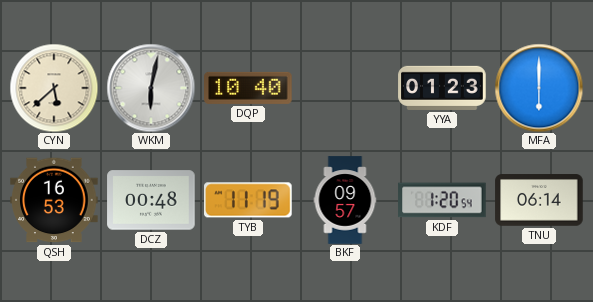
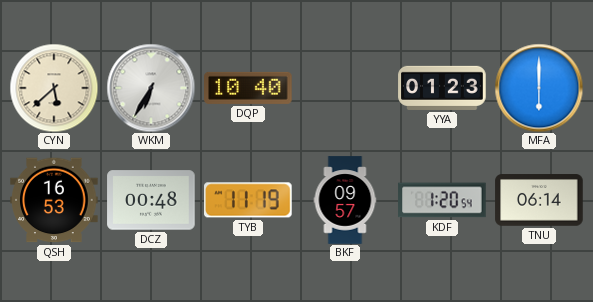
WKM: 6:02 -> 6:35
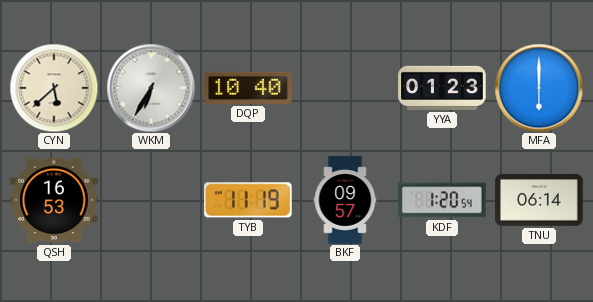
DCZ: 00:48 -> none
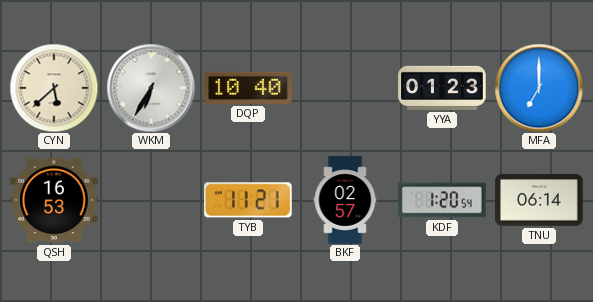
MFA: 6:00 -> 7:00
TYB: 11:19 -> 11:21
BKF: 09:57 -> 02:57
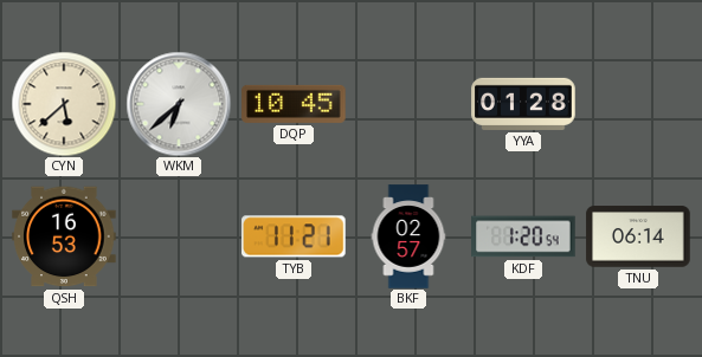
WKM: 6:35 -> 6:38
DQP: 10:40 -> 10:45
YYA: 01:23 -> 01:28
MFA: 7:00 -> none
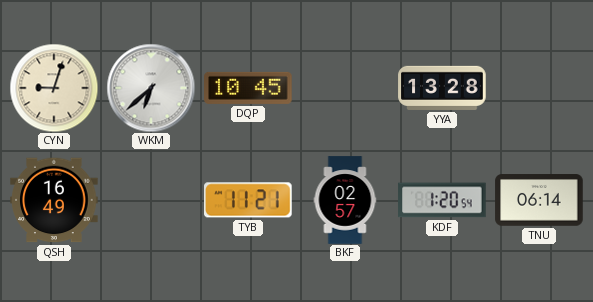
CYN: 5:38 -> 9:03
YYA: 01:28 -> 13:28
QSH: 16:53 -> 16:49
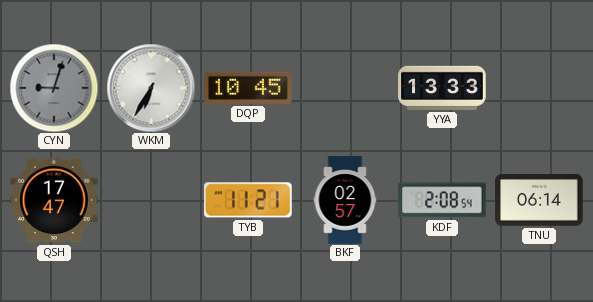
CYN dial: cream -> grey
WKM: 6:38 -> 6:35
YYA: 13:28 -> 13:33
QSH: 16:49 -> 17:47
KDF: 1:20 -> 2:08
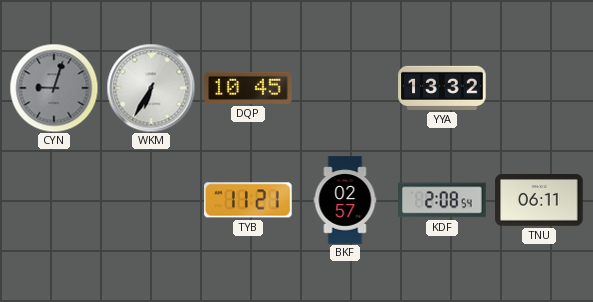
YYA: 13:33 -> 13:32
QSH: 17:47 -> none
TNU: 06:14 -> 06:11
